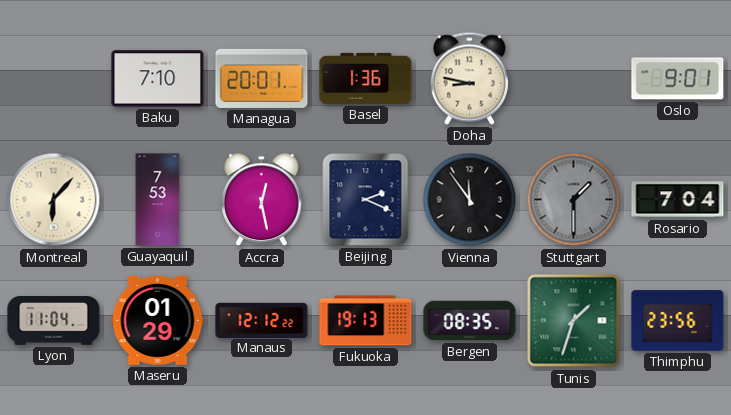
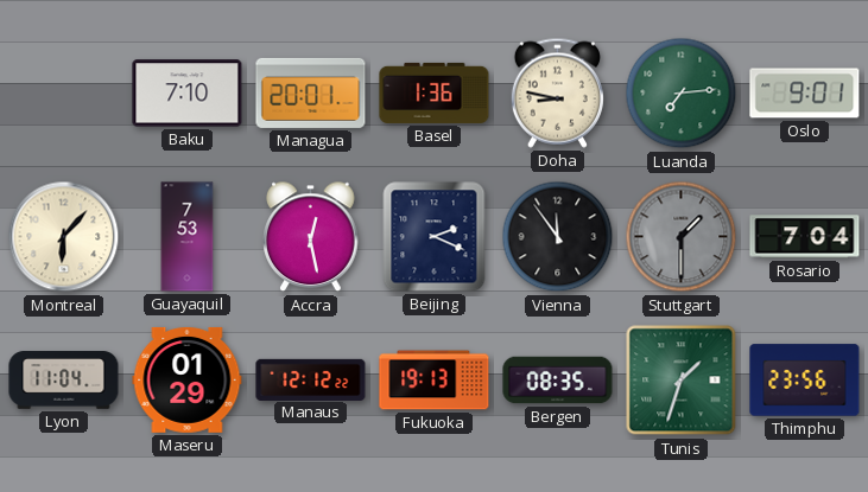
Luanda: none -> 7:14
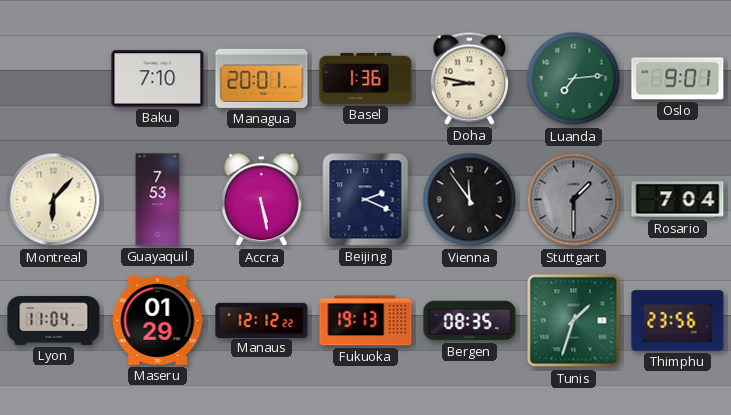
Accra: 12:28 -> 5:28
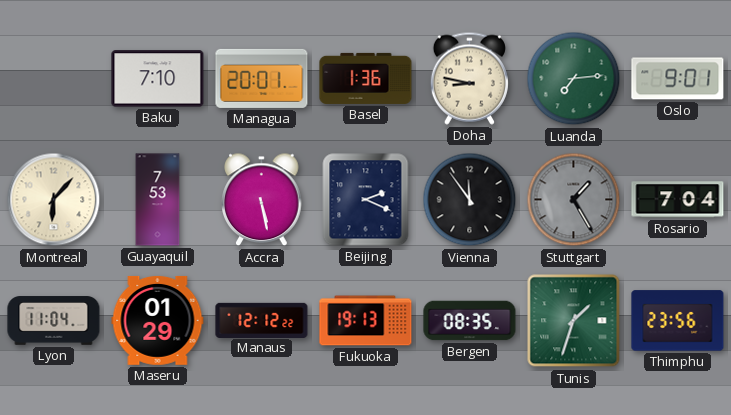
Stuttgart: 1:30 -> 1:25
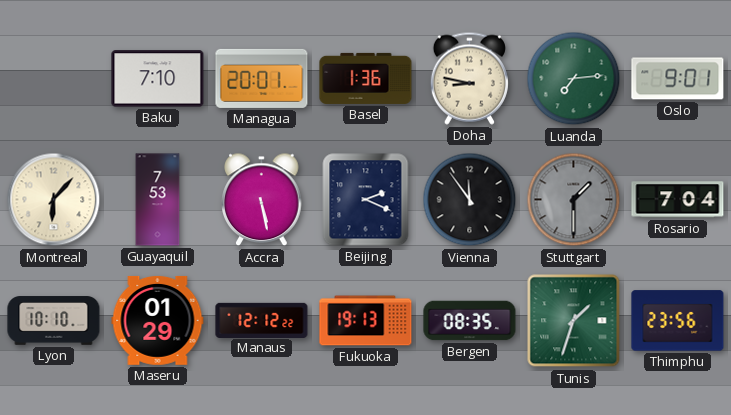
Stuttgart: 1:25 -> 1:30
Lyon: 11:04 -> 10:10
